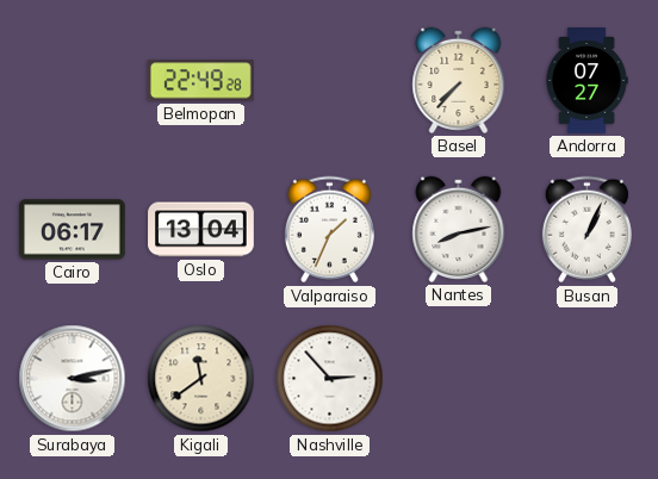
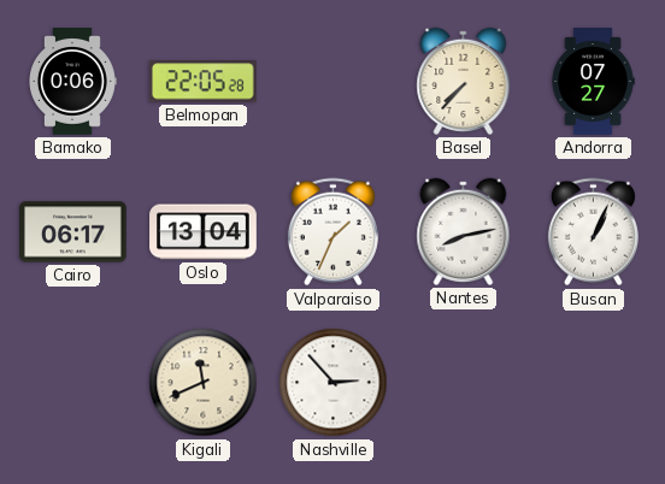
Bamako: none -> 0:06
Belmopan: 22:49 -> 22:05
Surabaya: 3:13 -> none
Kigali: 11:39 -> 11:41
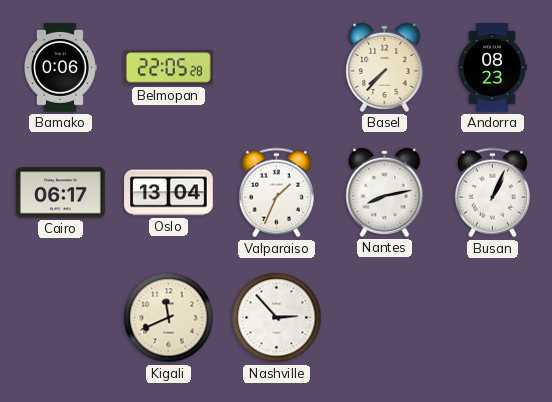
Andorra: 07:27 -> 08:23
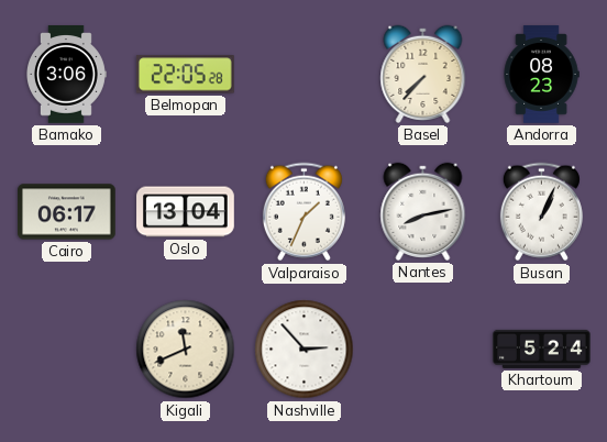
Bamako: 0:06 -> 3:06
Khartoum: none -> 5:24
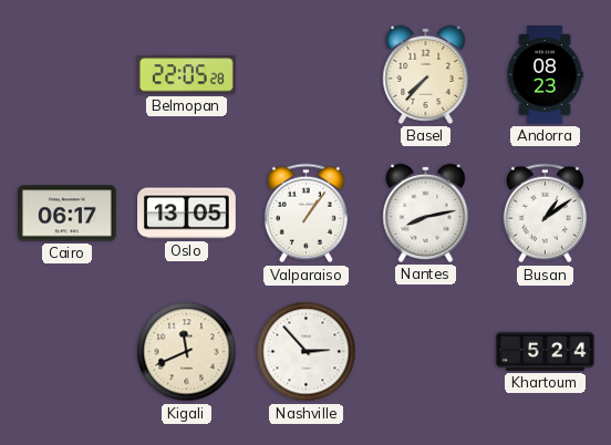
Bamako: 3:06 -> none
Oslo: 13:04 -> 13:05
Valparaiso: 1:34 -> 1:06
Busan: 1:04 -> 1:09
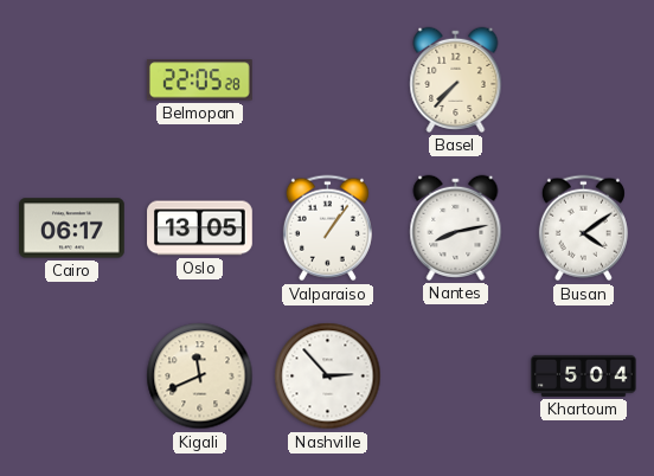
Andorra: 08:23 -> none
Busan: 1:09 -> 4:09
Khartoum: 5:24 -> 5:04
